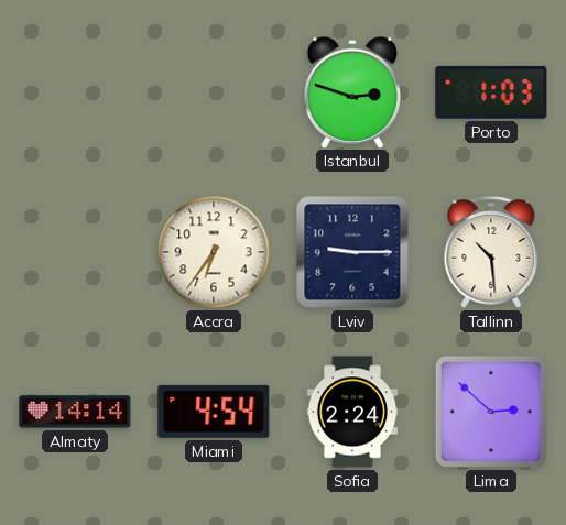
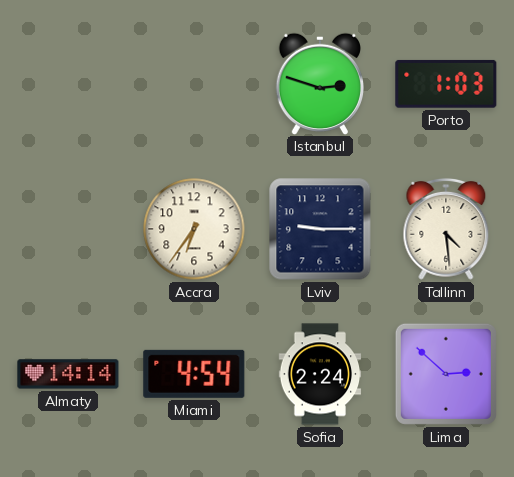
Tallinn: 10:29 -> 4:29
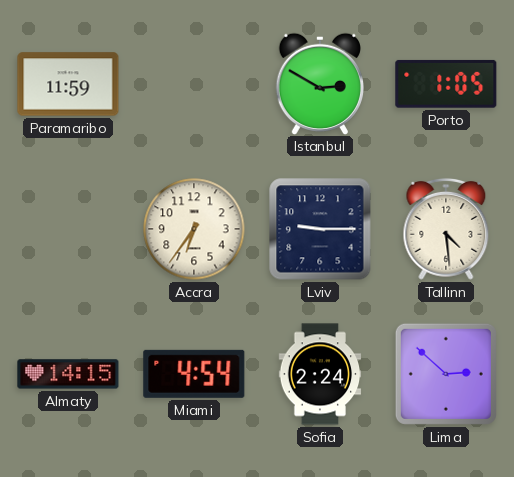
Paramaribo: none -> 11:59
Istanbul: 2:48 -> 2:50
Porto: 1:03 -> 1:05
Almaty: 14:14 -> 14:15
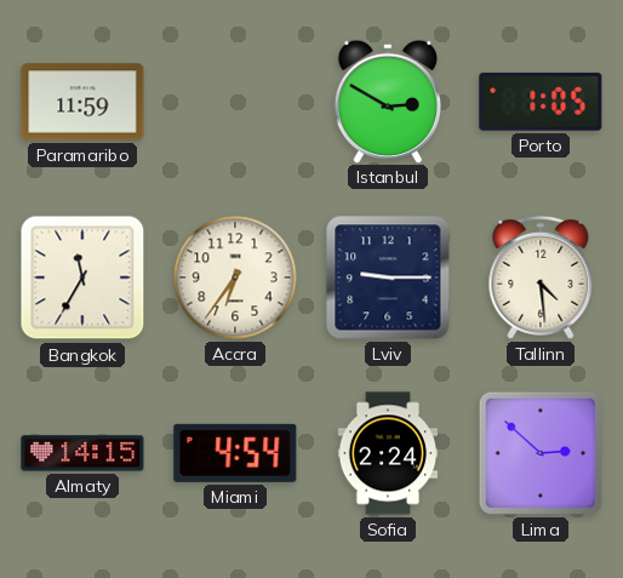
Bangkok: none -> 11:35
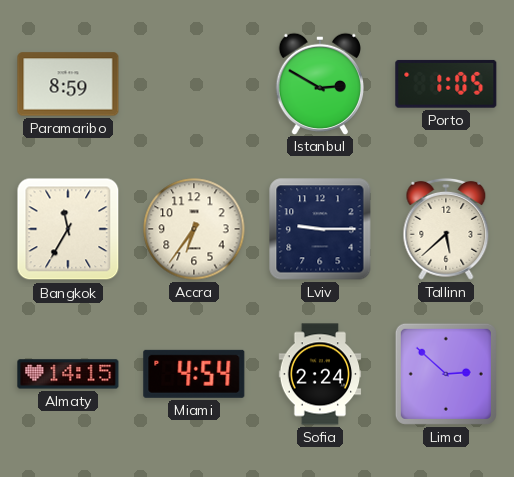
Paramaribo: 11:59 -> 8:59
Tallinn: 4:29 -> 5:38
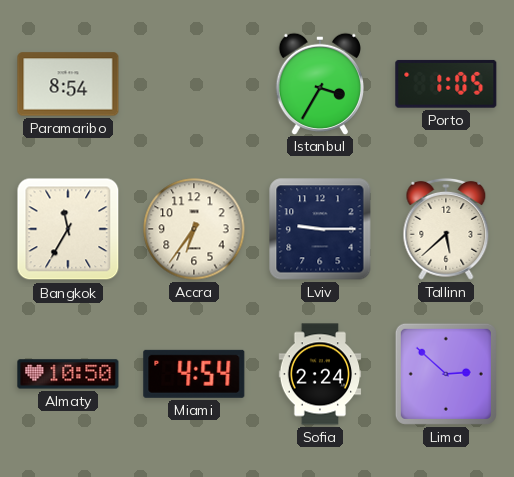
Paramaribo: 8:59 -> 8:54
Istanbul: 2:50 -> 3:35
Almaty: 14:15 -> 10:50
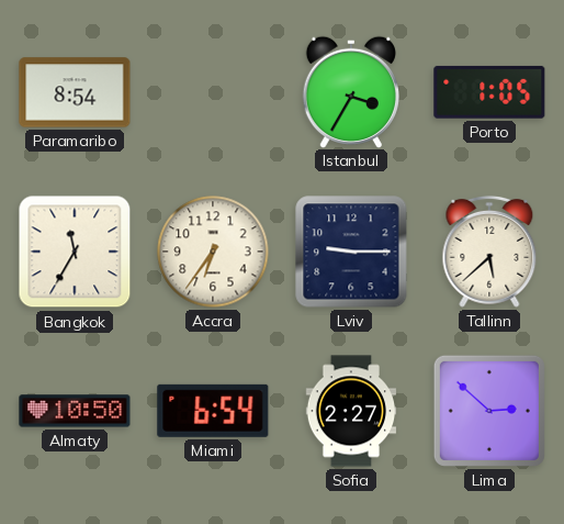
Miami: 4:54 -> 6:54
Sofia: 2:24 -> 2:27
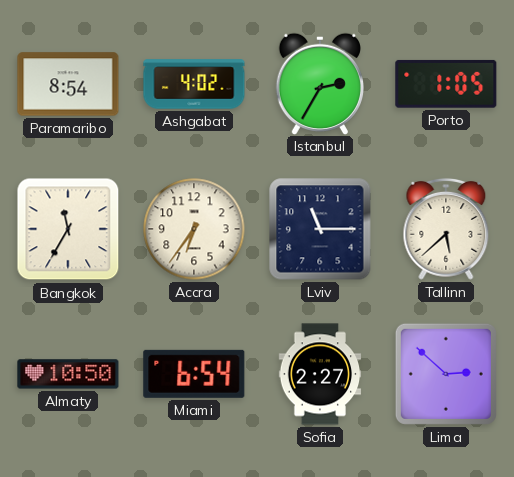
Ashgabat: none -> 4:02
Istanbul: 3:35 -> 2:35
Lviv: 9:15 -> 11:15
